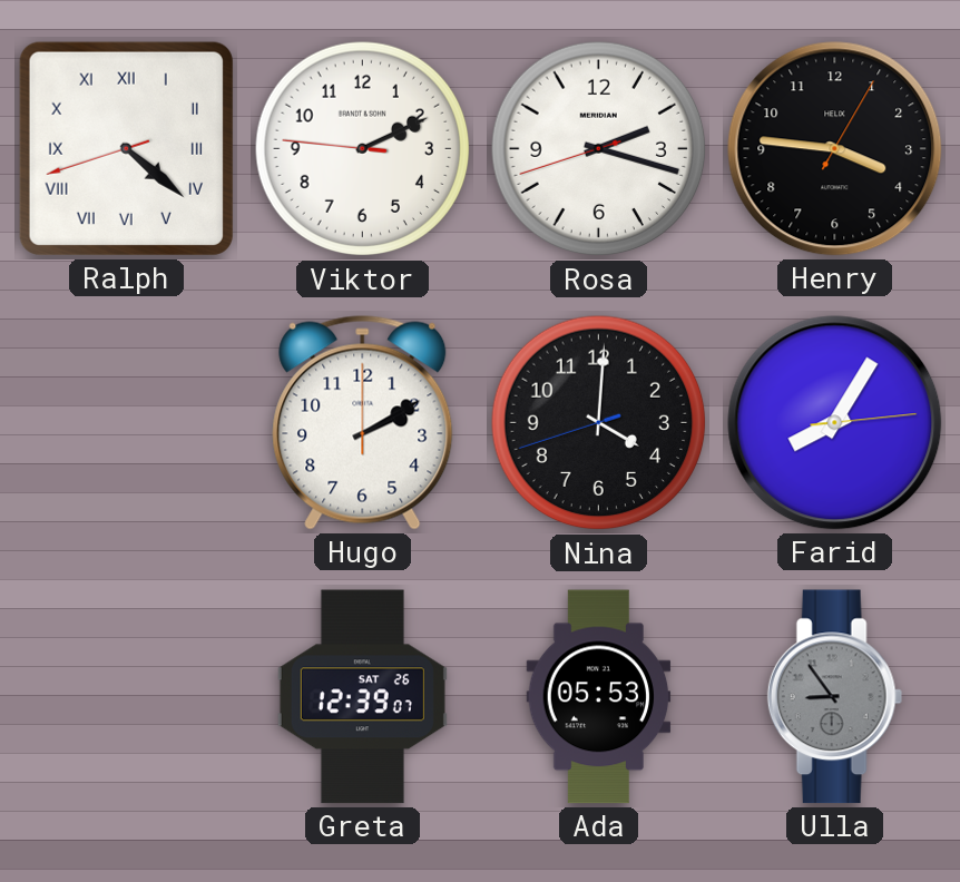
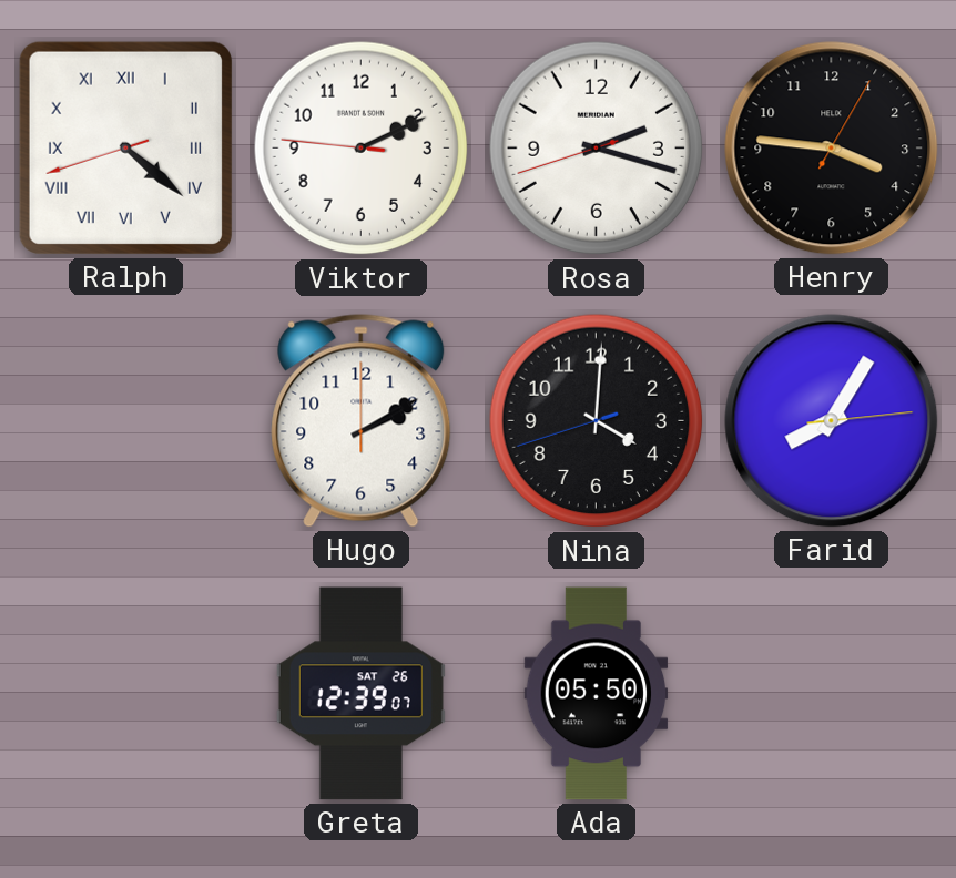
Ada: 05:53 -> 05:50
Ulla: 8:54 -> none
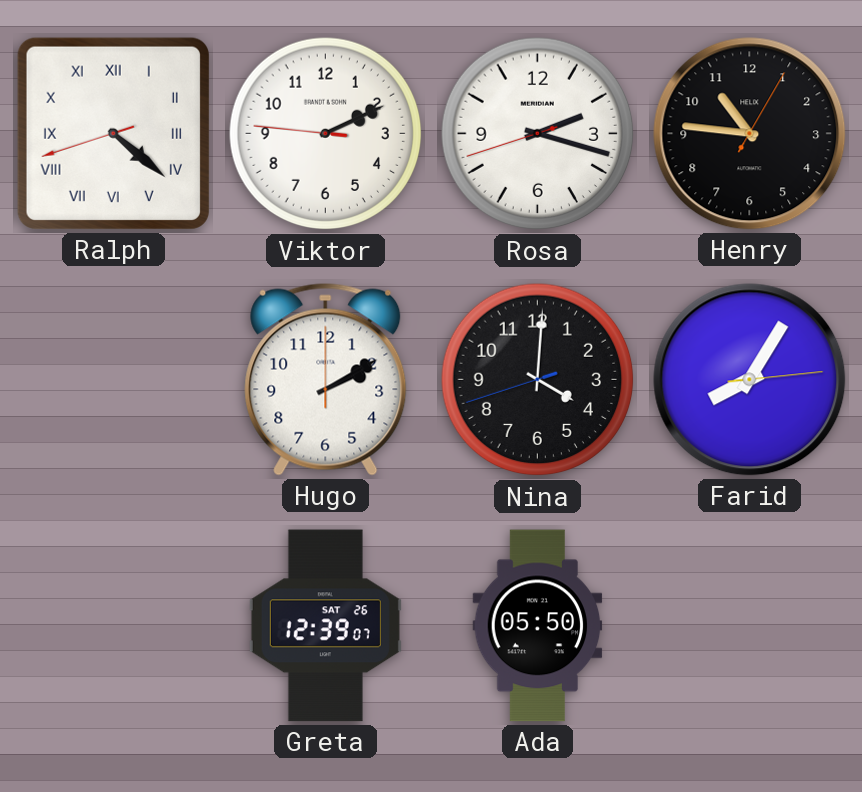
Henry: 3:46 -> 10:46
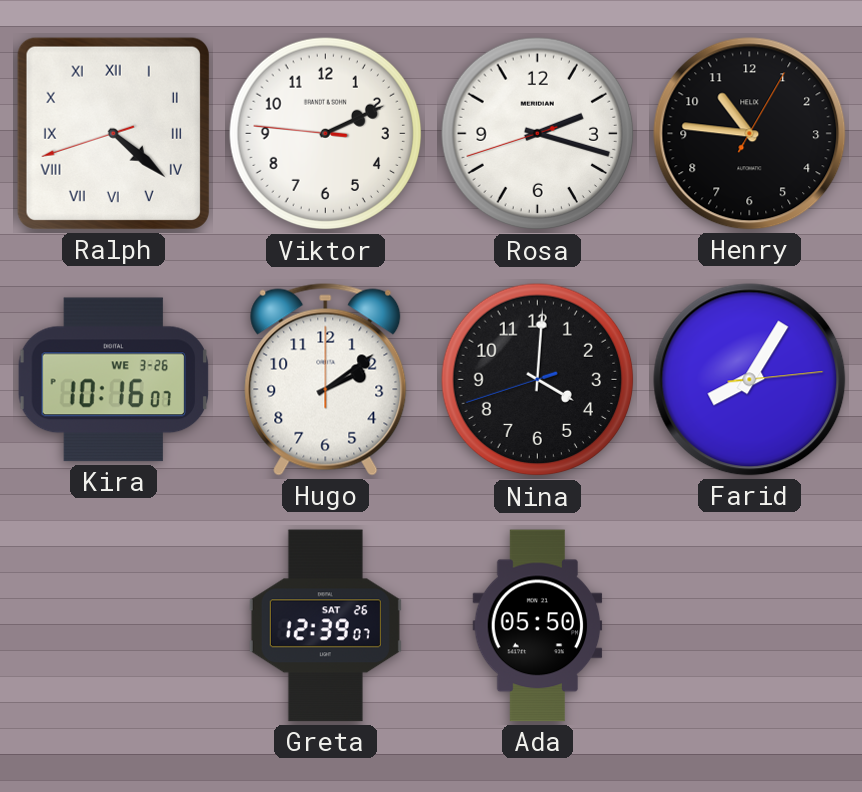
Kira: none -> 10:16
Hugo: 2:10 -> 2:09
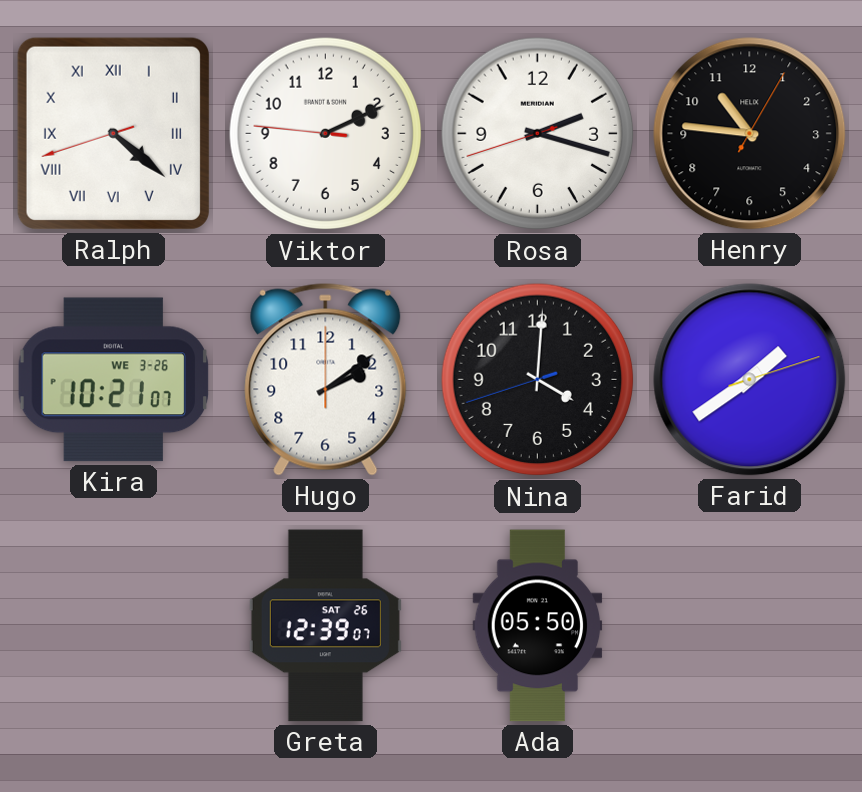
Kira: 10:16 -> 10:21
Farid: 8:05 -> 1:39
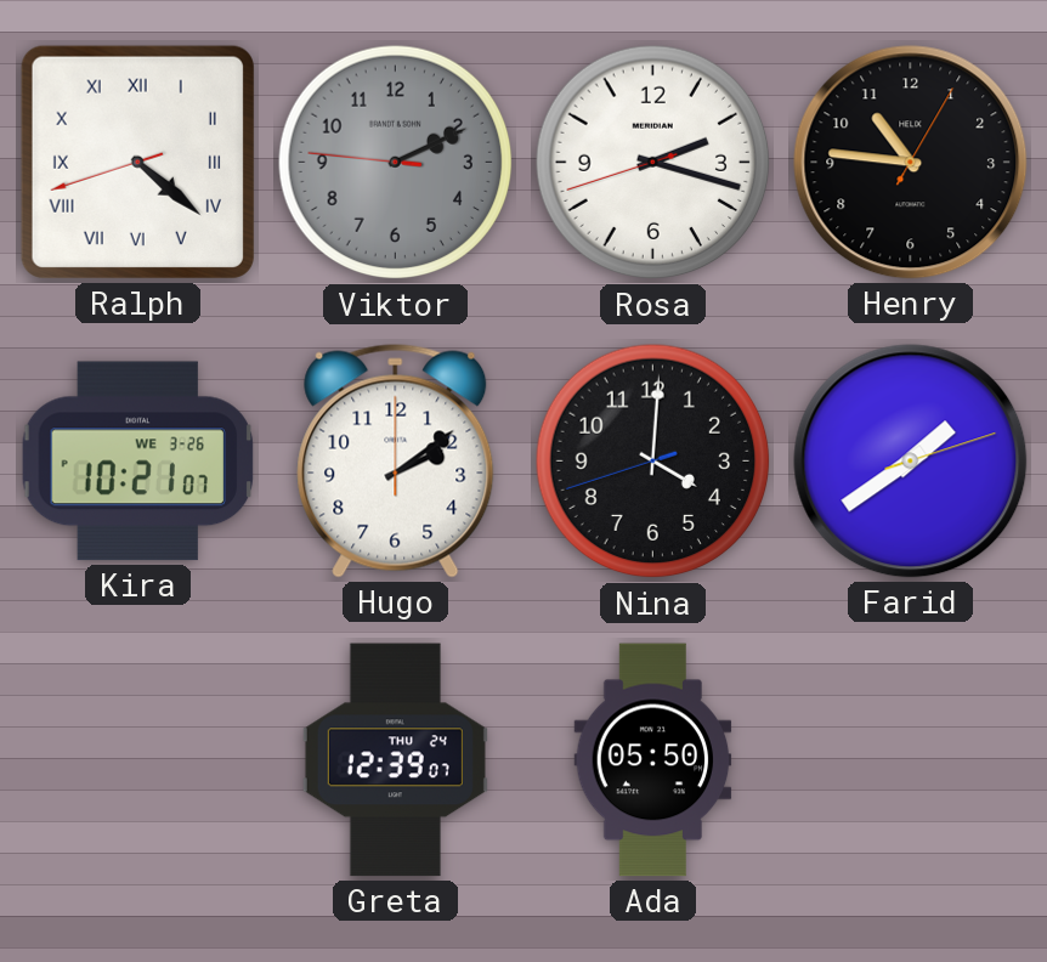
Viktor dial: white -> grey
Greta date: SAT 26 -> THU 24
